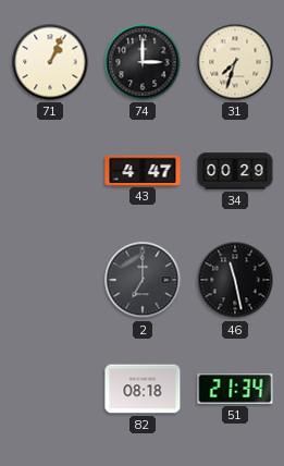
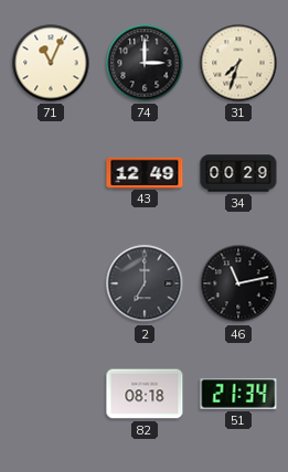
71: 1:04 -> 11:04
43: 4:47 -> 12:49
46: 11:28 -> 11:13
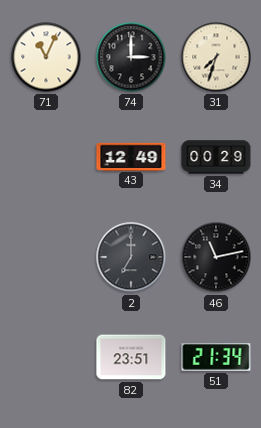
82: 08:18 -> 23:51
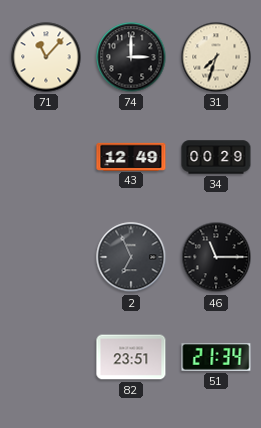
71: 11:04 -> 11:07
2: 7:00 -> 6:56
46: 11:13 -> 11:15
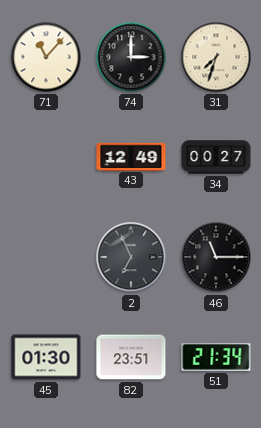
34: 00:29 -> 00:27
45: none -> 01:30
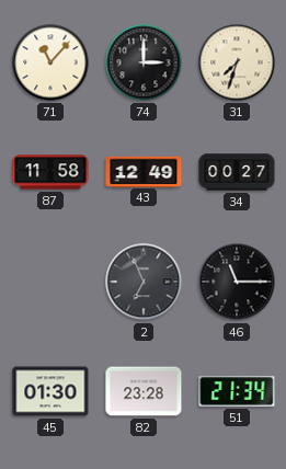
87: none -> 11:58
82: 23:51 -> 23:28
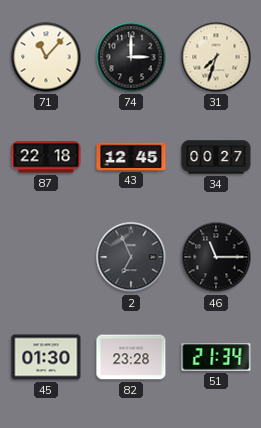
87: 11:58 -> 22:18
43: 12:49 -> 12:45
